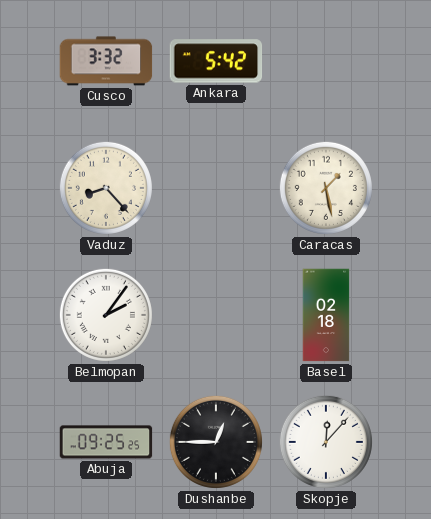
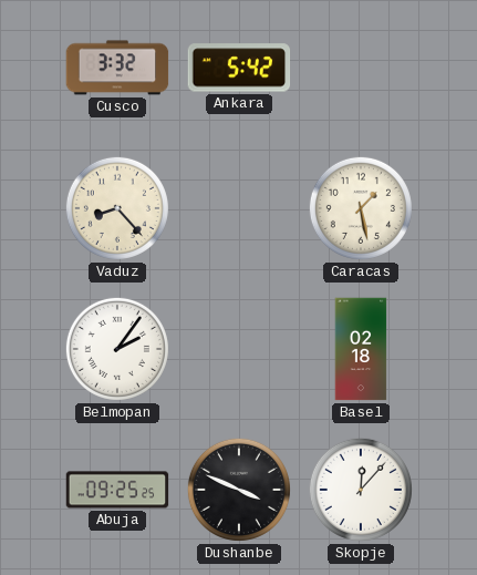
Dushanbe: 12:45 -> 3:49
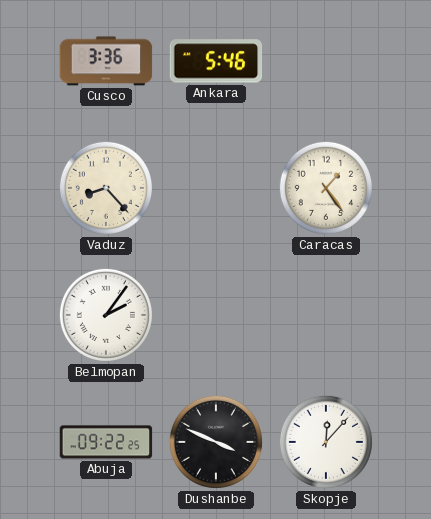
Cusco: 3:32 -> 3:36
Ankara: 5:42 -> 5:46
Caracas: 1:28 -> 1:24
Basel: 02:18 -> none
Abuja: 09:25 -> 09:22
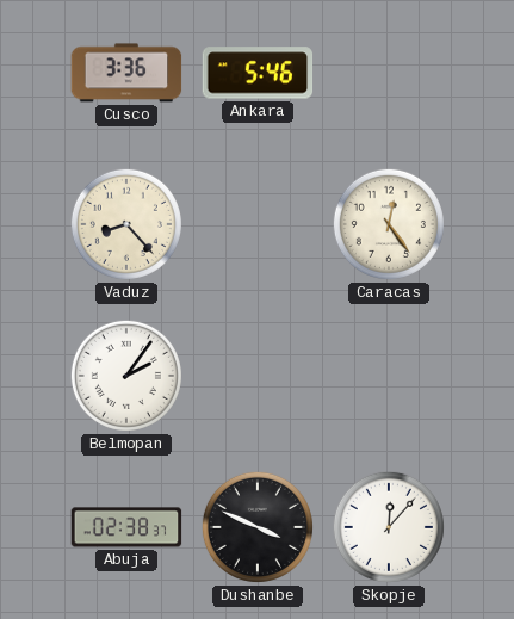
Caracas: 1:24 -> 12:24
Abuja: 09:22 -> 02:38
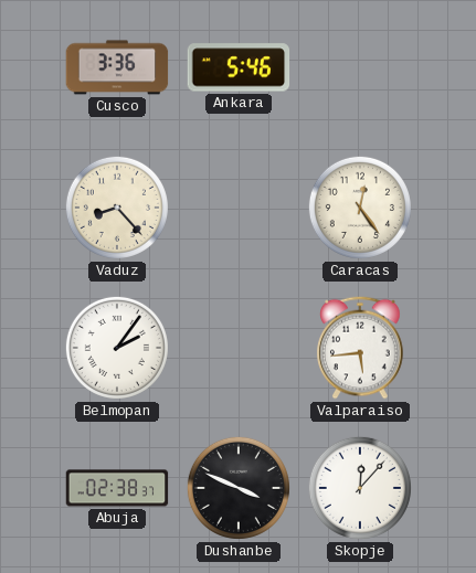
Valparaiso: none -> 5:44
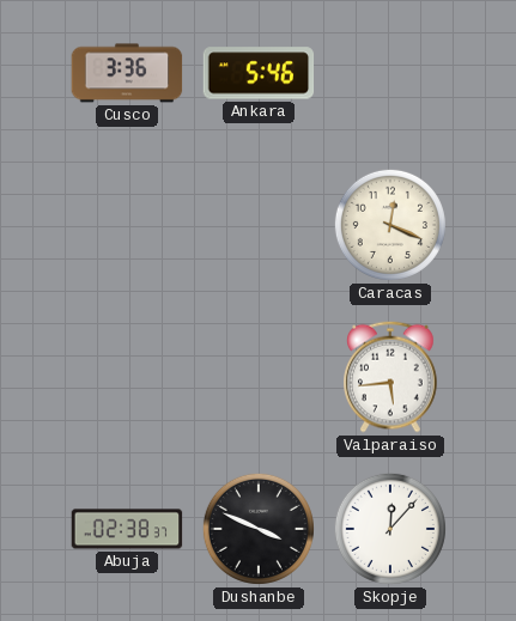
Vaduz: 8:23 -> none
Caracas: 12:24 -> 12:19
Belmopan: 2:06 -> none
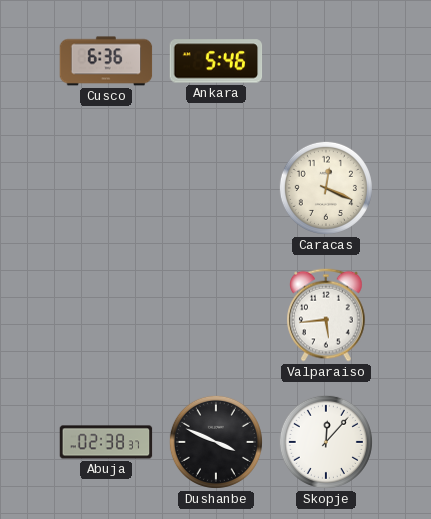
Cusco: 3:36 -> 6:36
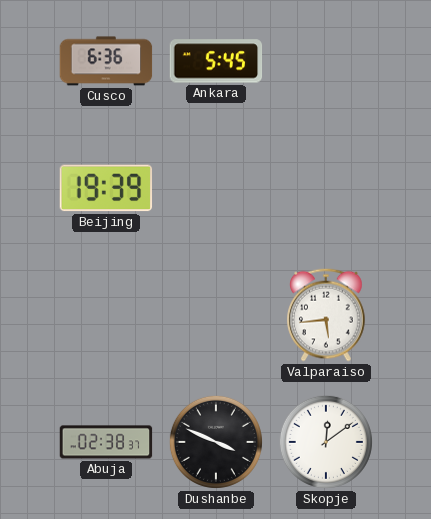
Ankara: 5:46 -> 5:45
Beijing: none -> 19:39
Caracas: 12:19 -> none
Skopje: 12:07 -> 12:09
